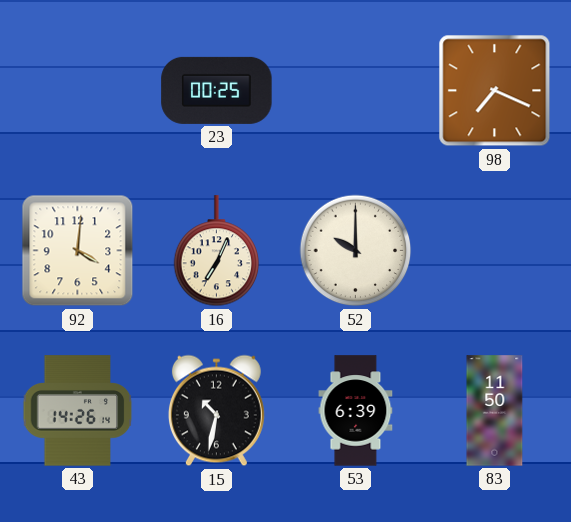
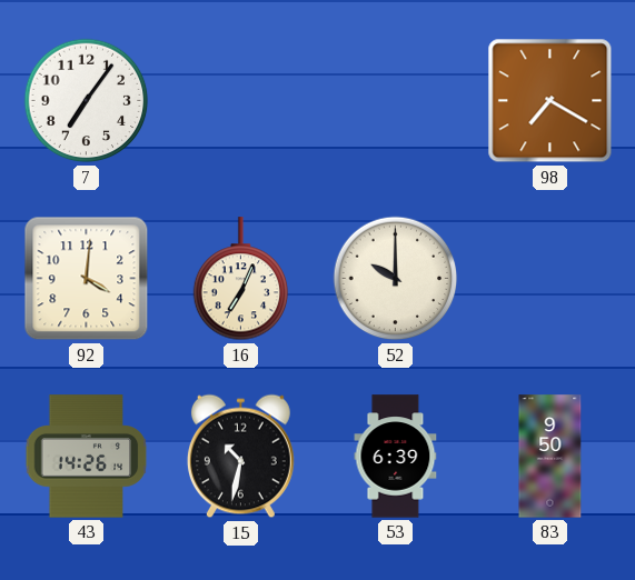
7: none -> 7:06
23: 00:25 -> none
98: 7:19 -> 7:20
83: 11:50 -> 9:50
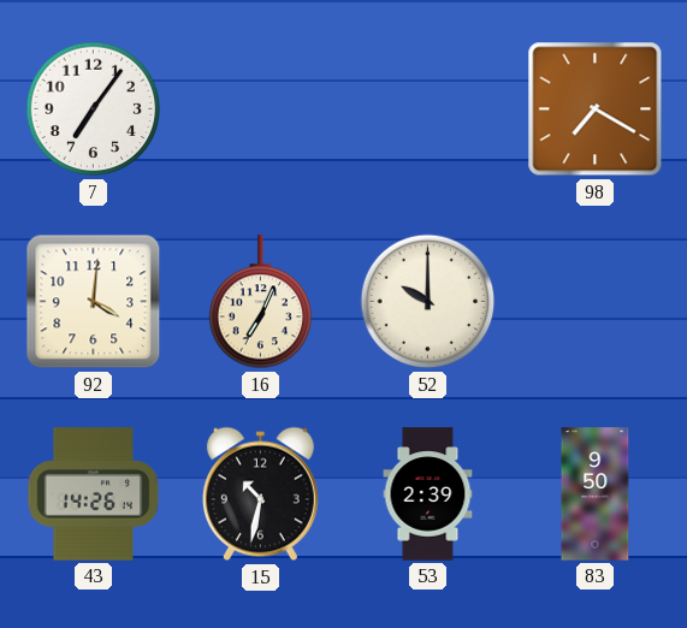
53: 6:39 -> 2:39
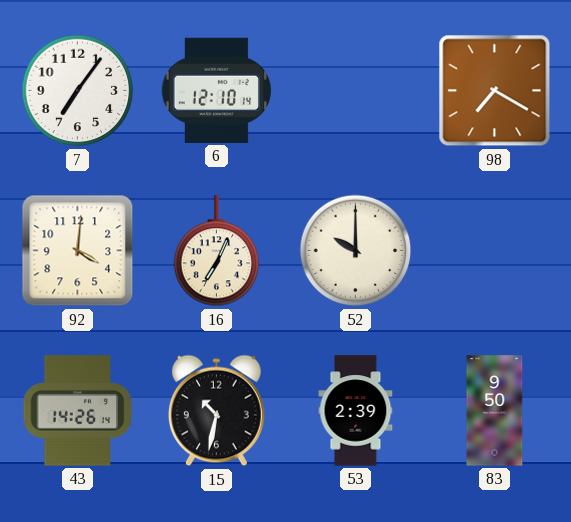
6: none -> 12:10
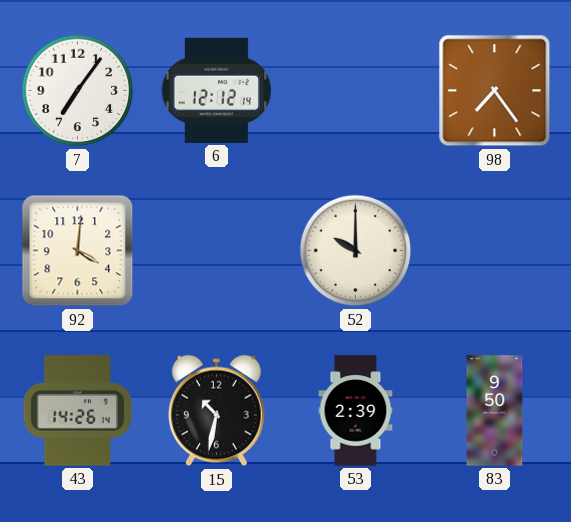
6: 12:10 -> 12:12
98: 7:20 -> 7:24
16: 7:04 -> none
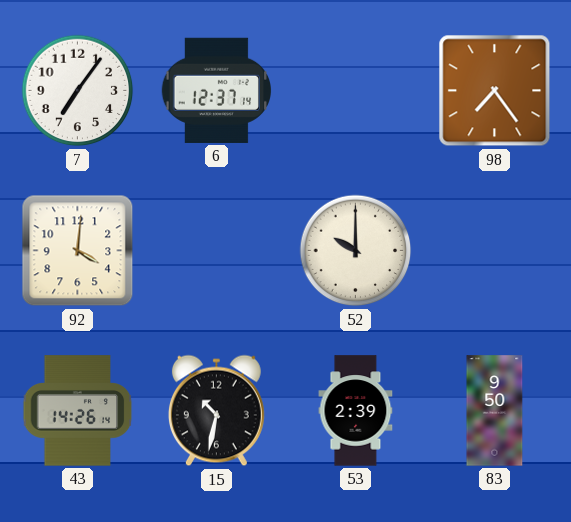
6: 12:12 -> 12:37
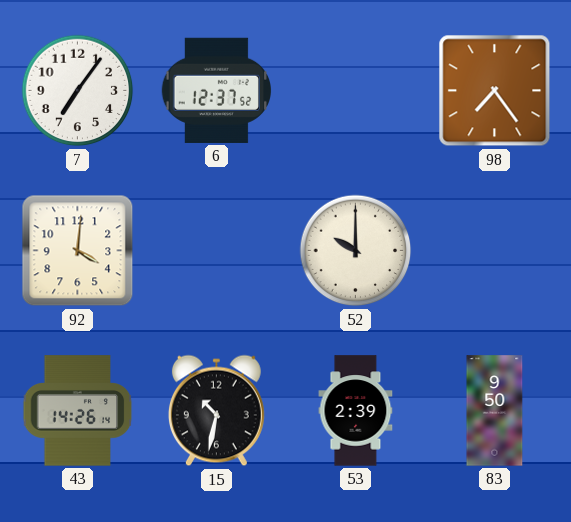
6: 12:37:14 -> 12:37:52
